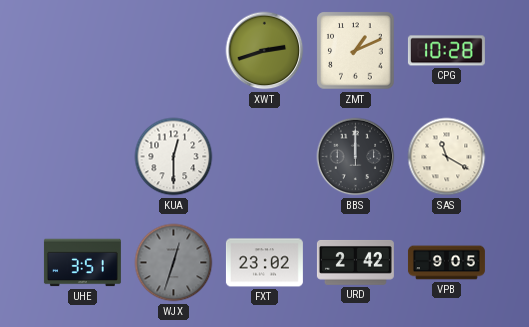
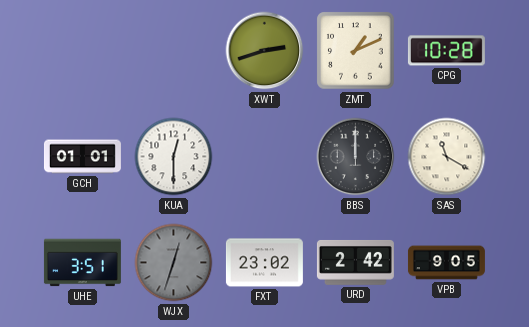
GCH: none -> 01:01
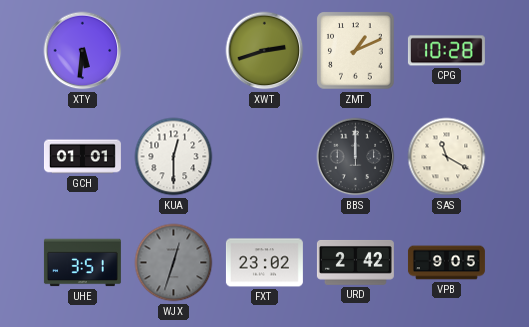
XTY: none -> 5:31
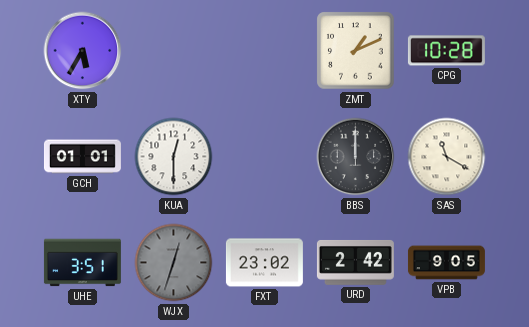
XTY: 5:31 -> 5:35
XWT: 2:42 -> none
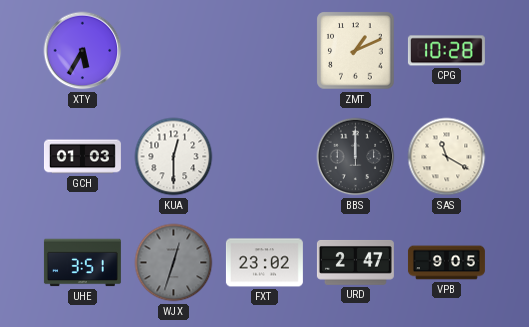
GCH: 01:01 -> 01:03
URD: 2:42 -> 2:47
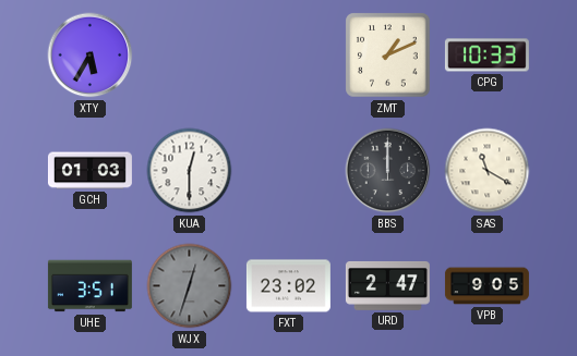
CPG: 10:28 -> 10:33
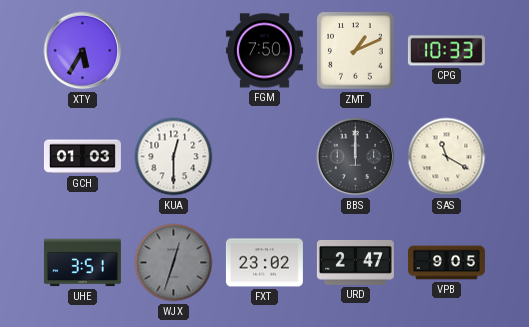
FGM: none -> 7:50
